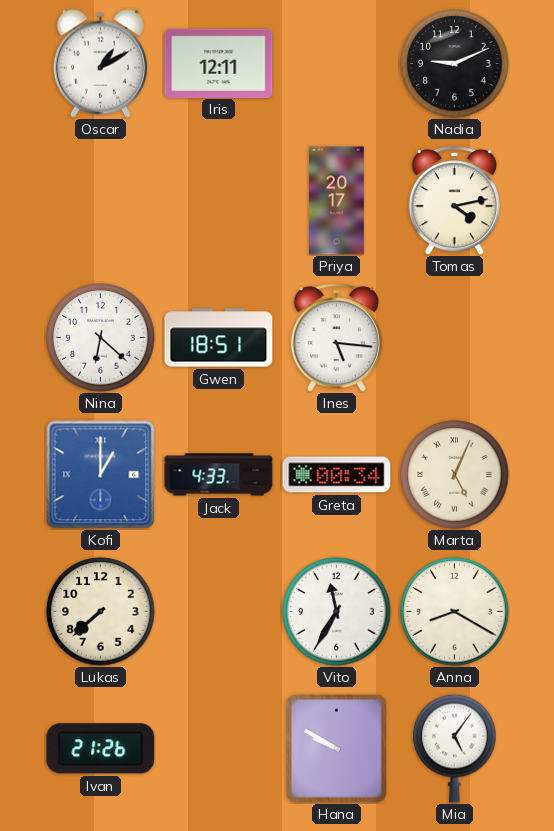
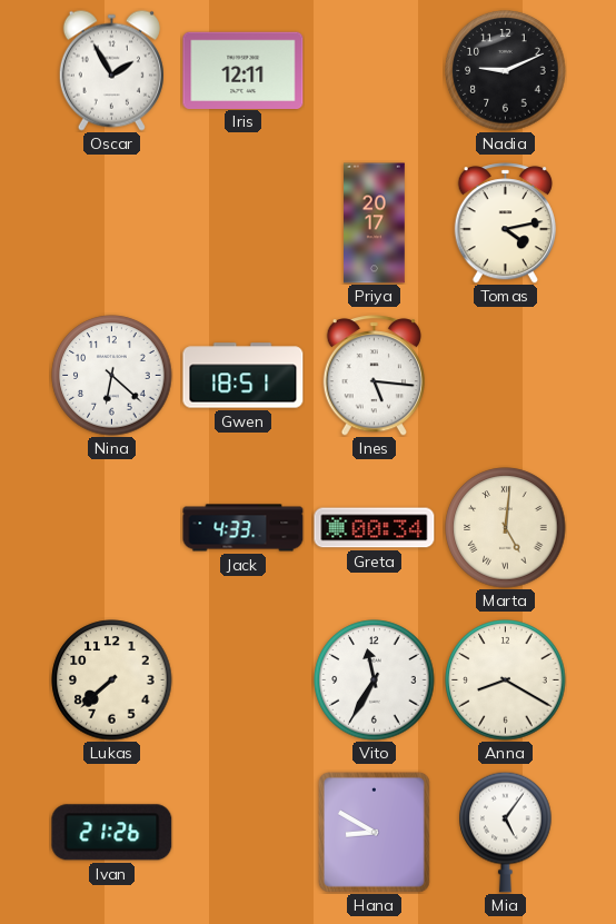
Oscar: 1:10 -> 1:55
Kofi: 1:00 -> none
Marta: 5:04 -> 5:01
Hana: 9:50 -> 8:50
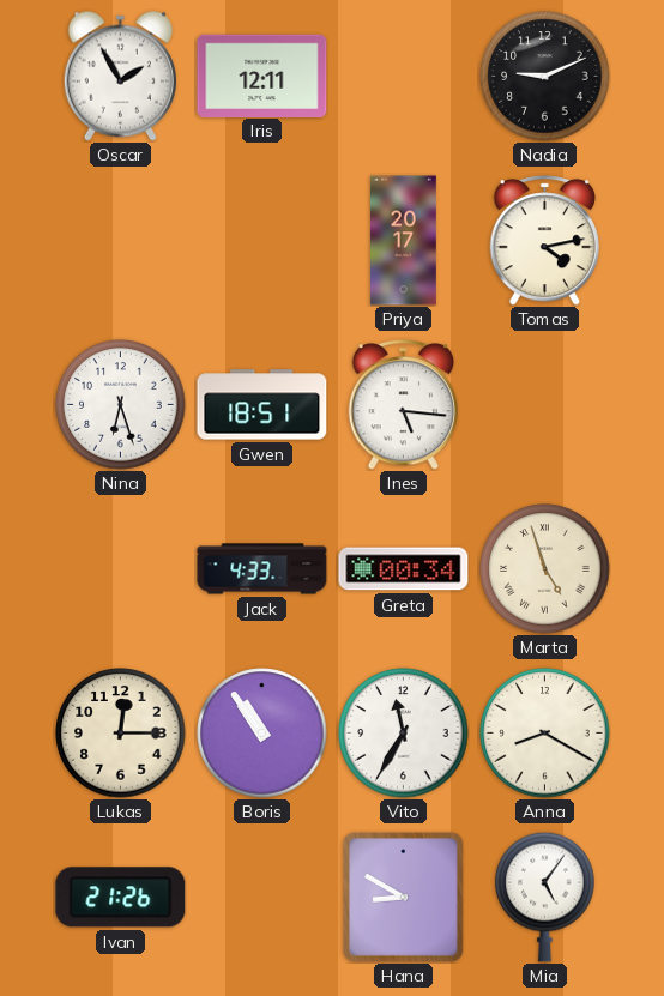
Nina: 6:22 -> 6:27
Marta: 5:01 -> 4:57
Lukas: 7:38 -> 12:15
Boris: none -> 10:54
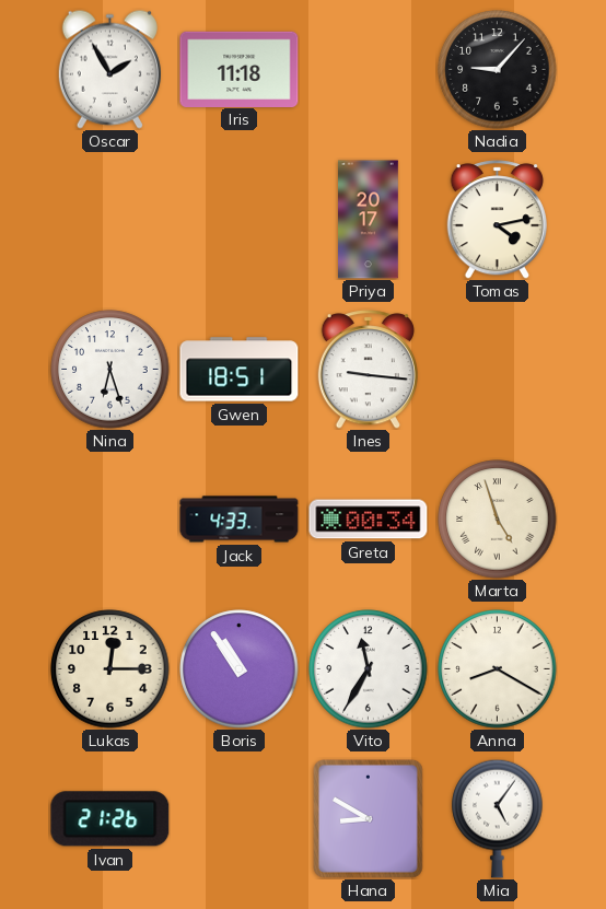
Iris: 12:11 -> 11:18
Nadia: 9:11 -> 9:07
Ines: 5:16 -> 9:16
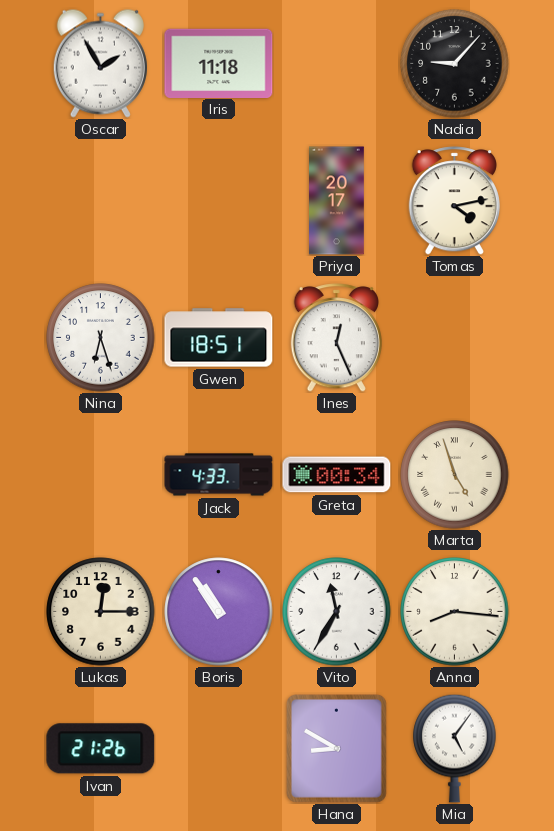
Ines: 9:16 -> 12:26
Anna: 8:20 -> 8:16
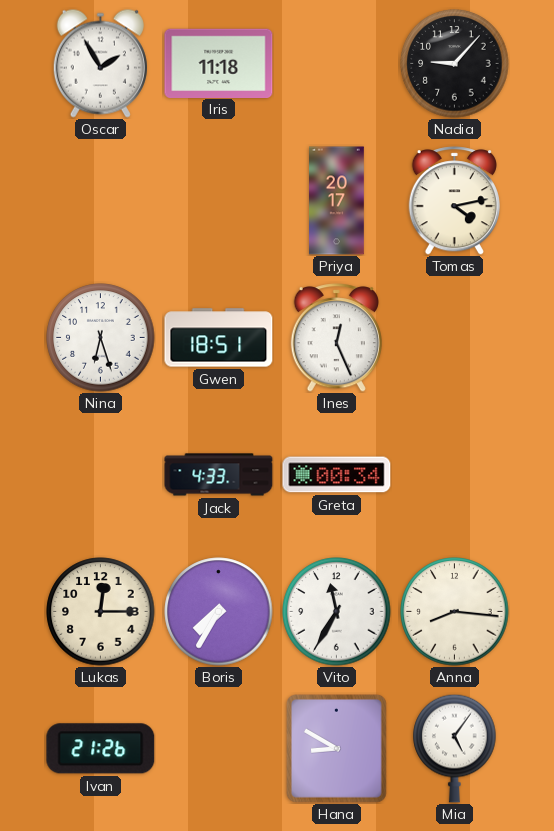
Marta: 4:57 -> none
Boris: 10:54 -> 7:35
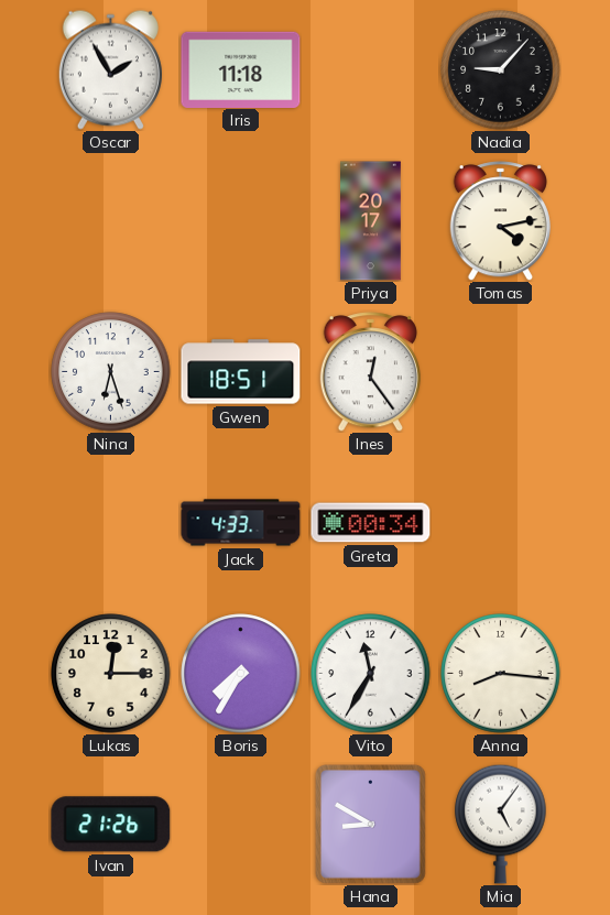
Ines: 12:26 -> 12:24
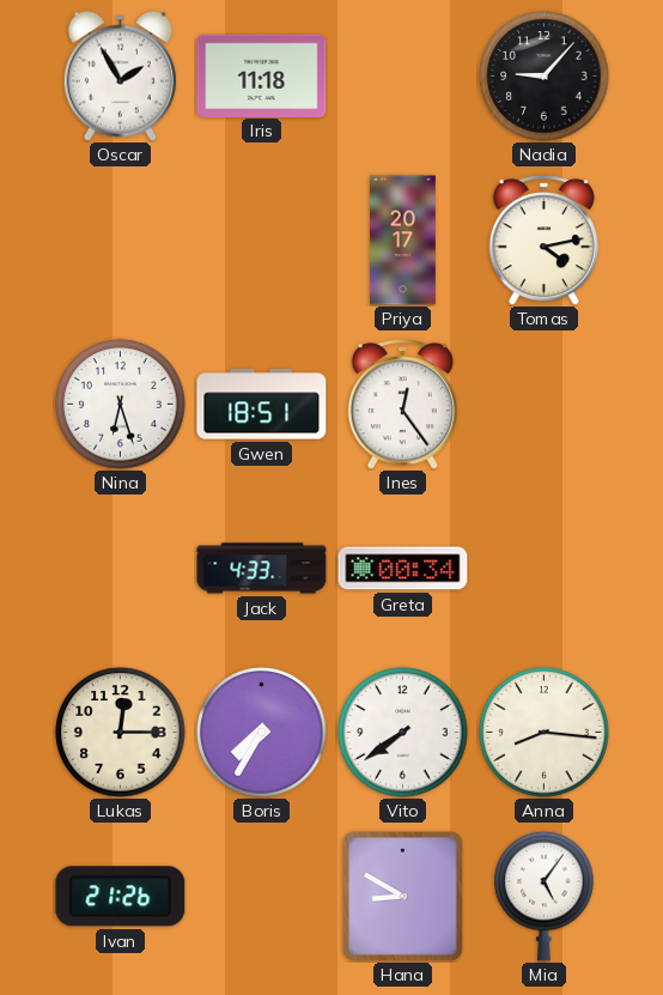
Vito: 11:35 -> 7:39
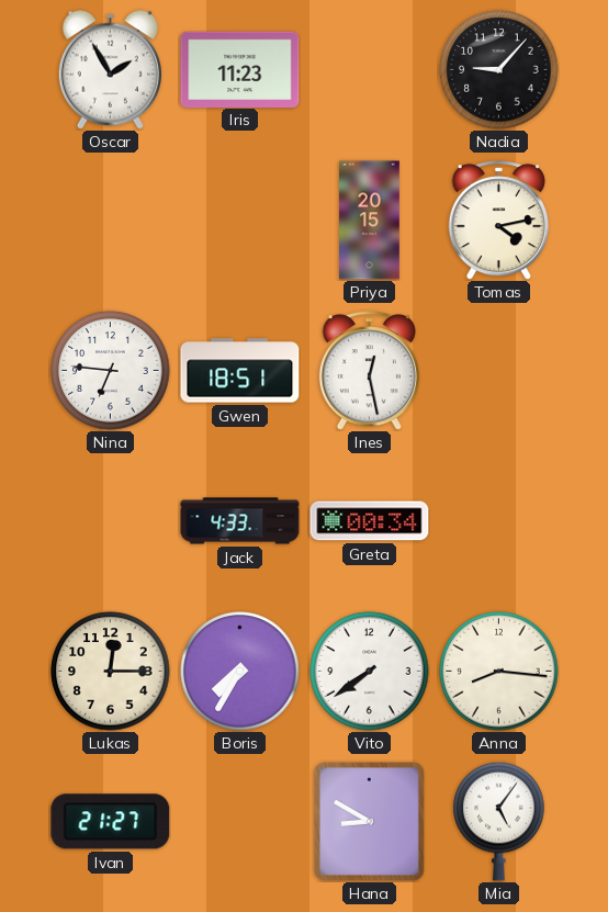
Iris: 11:18 -> 11:23
Priya: 20:17 -> 20:15
Nina: 6:27 -> 6:46
Ines: 12:24 -> 12:28
Ivan: 21:26 -> 21:27
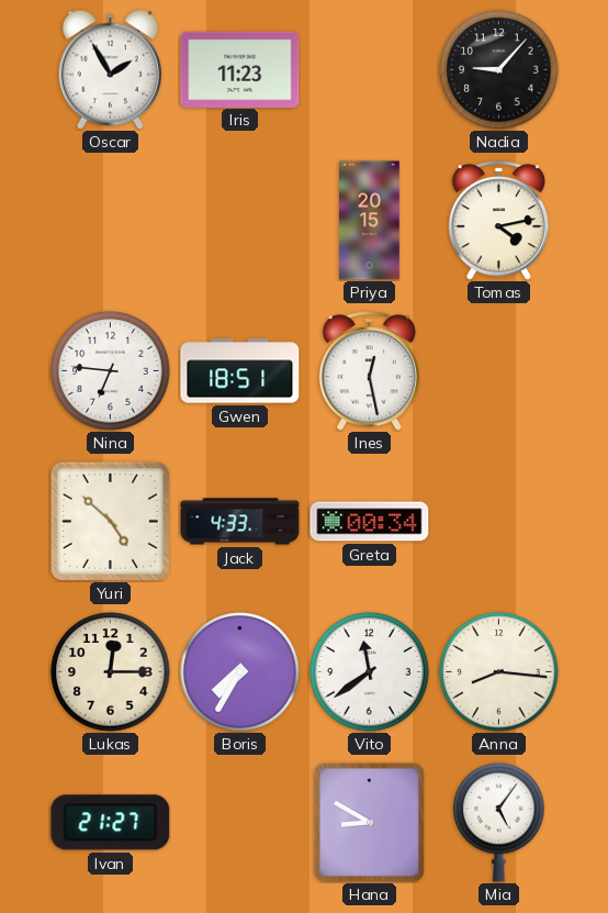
Yuri: none -> 4:52
Vito: 7:39 -> 11:39
